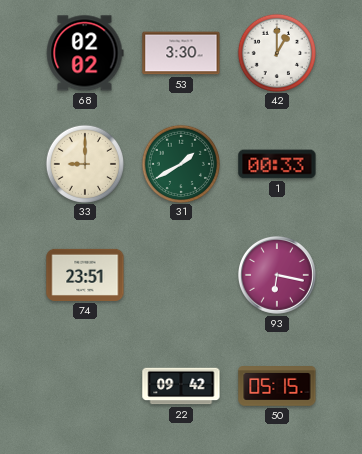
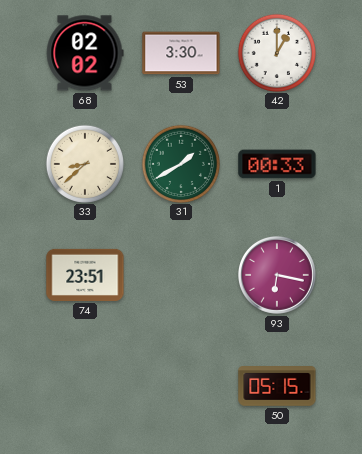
33: 9:00 -> 8:38
22: 09:42 -> none
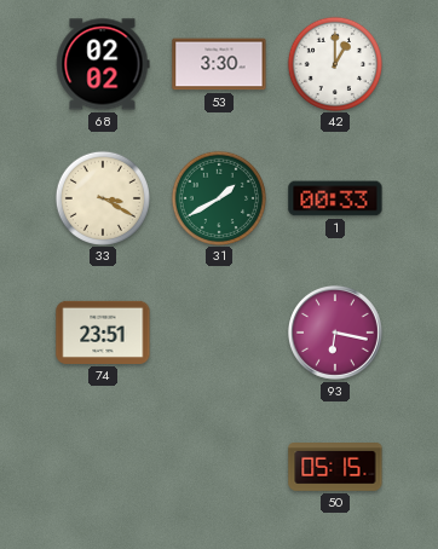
33: 8:38 -> 3:20
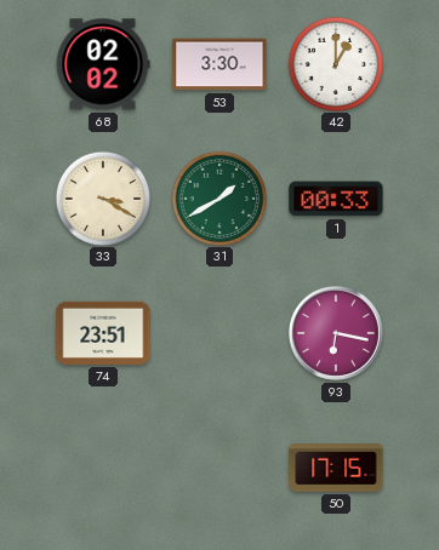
50: 05:15 -> 17:15
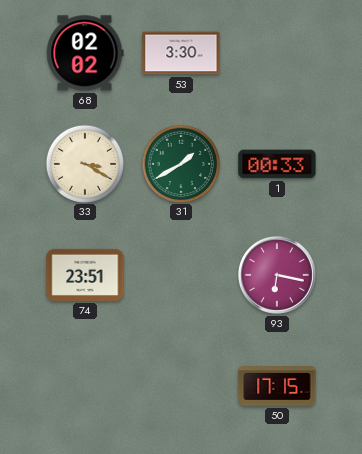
42: 1:00 -> none
